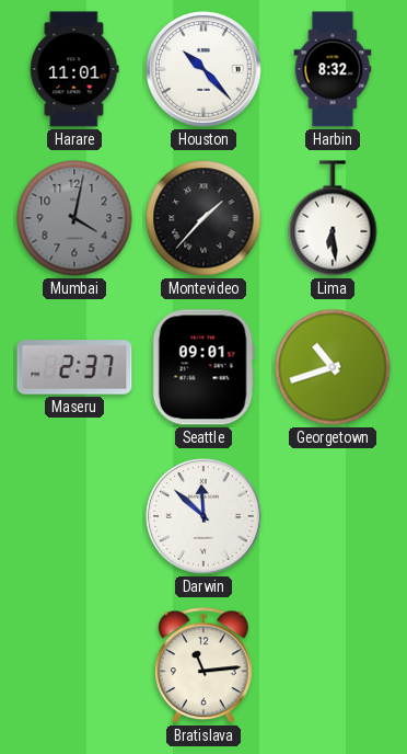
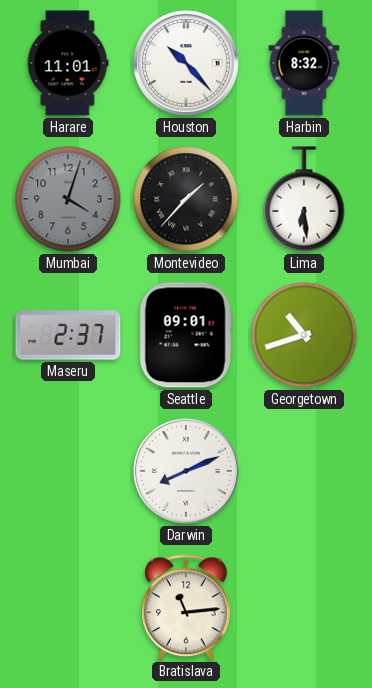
Mumbai: 4:02 -> 4:03
Darwin: 11:52 -> 8:11
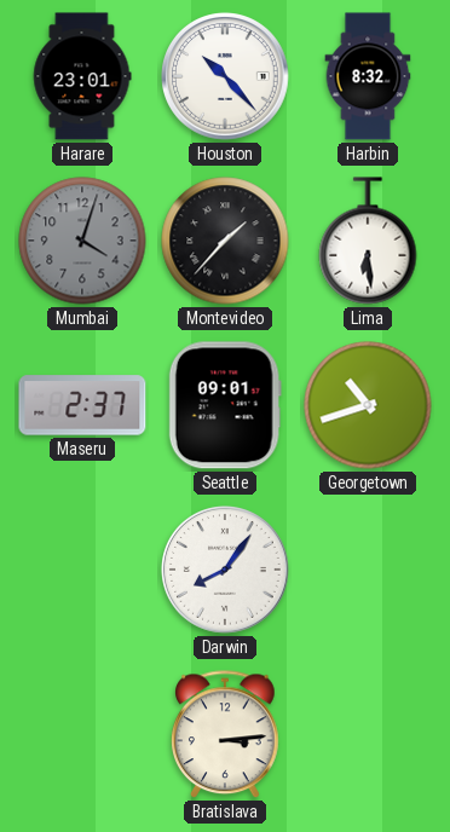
Harare: 11:01 -> 23:01
Darwin: 8:11 -> 8:06
Bratislava: 11:14 -> 3:14
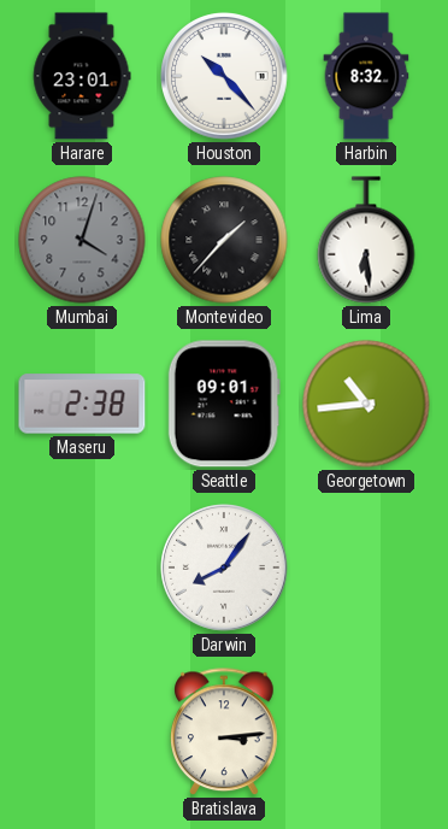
Maseru: 2:37 -> 2:38
Georgetown: 10:42 -> 10:44
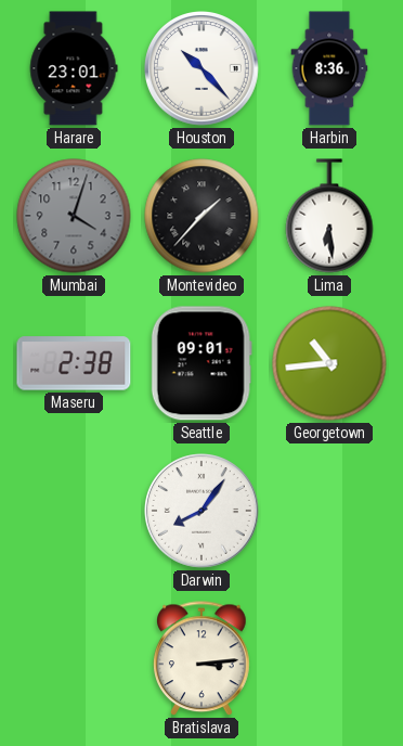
Harbin: 8:32 -> 8:36
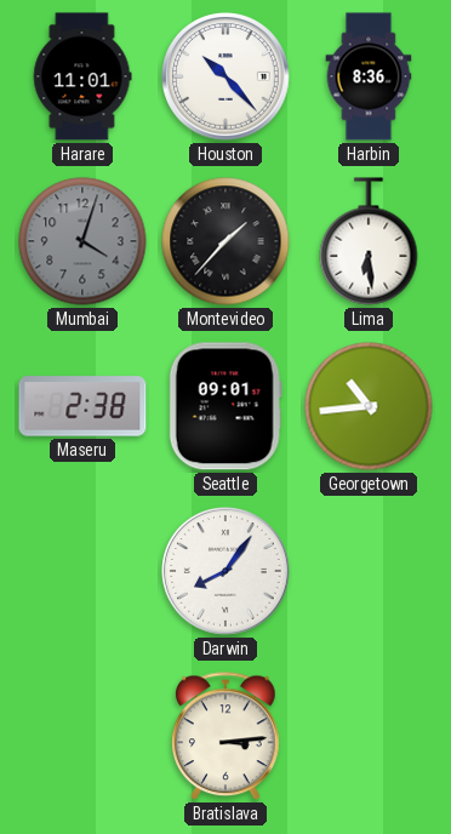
Harare: 23:01 -> 11:01
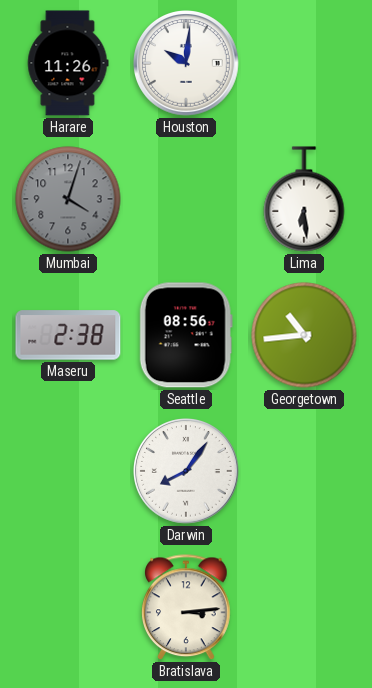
Harare: 11:01 -> 11:26
Houston: 10:23 -> 10:01
Harbin: 8:36 -> none
Montevideo: 1:37 -> none
Seattle: 09:01 -> 08:56
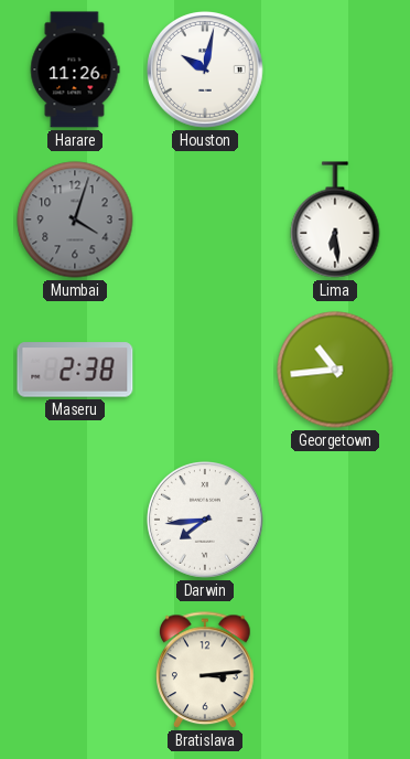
Houston: 10:01 -> 10:02
Seattle: 08:56 -> none
Darwin: 8:06 -> 7:44
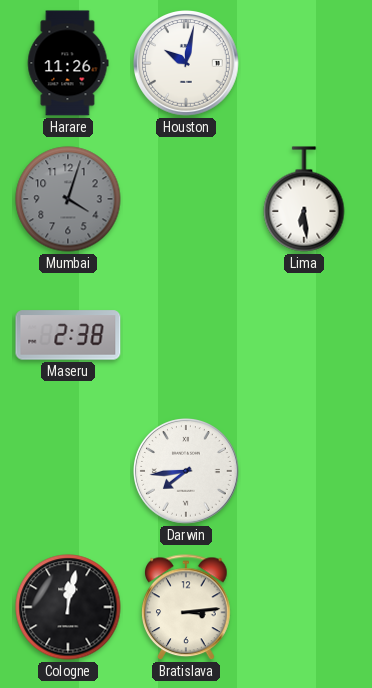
Georgetown: 10:44 -> none
Cologne: none -> 12:02
